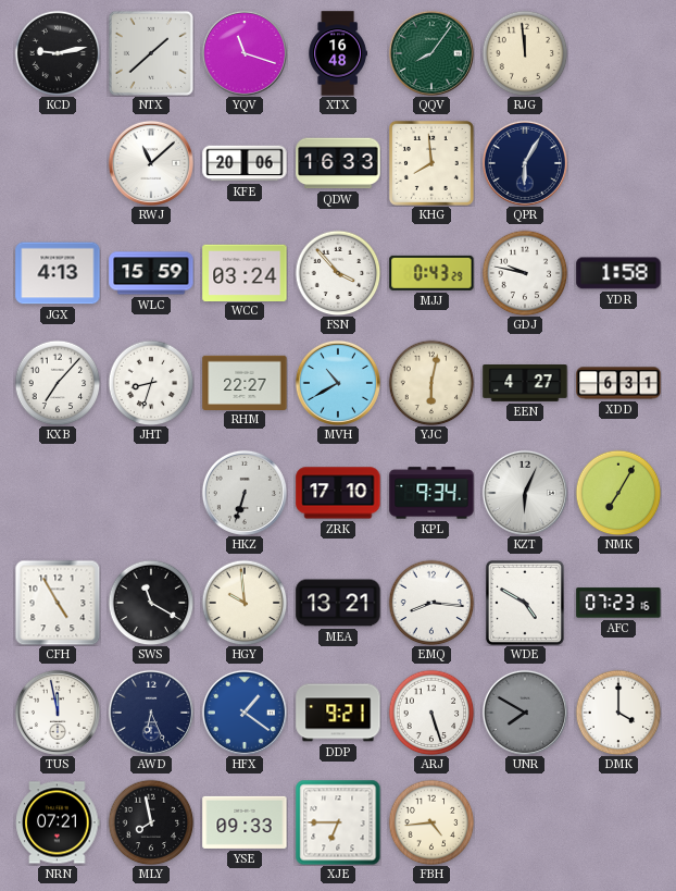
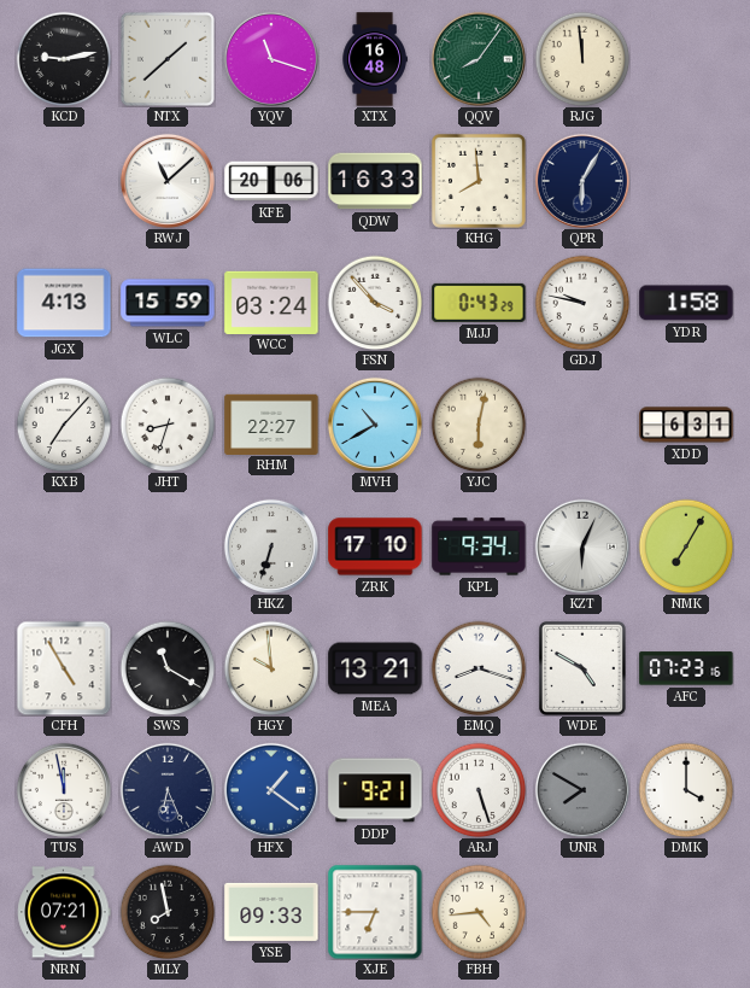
EEN: 4:27 -> none
EMQ: 8:16 -> 8:18
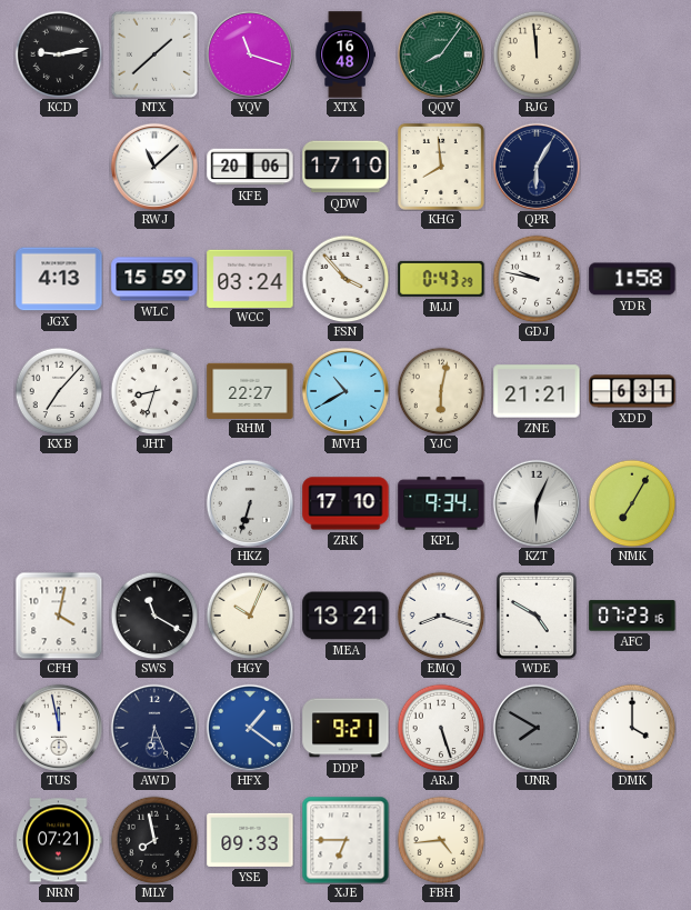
QDW: 16:33 -> 17:10
ZNE: none -> 21:21
CFH: 4:55 -> 4:02
HGY: 9:59 -> 10:04
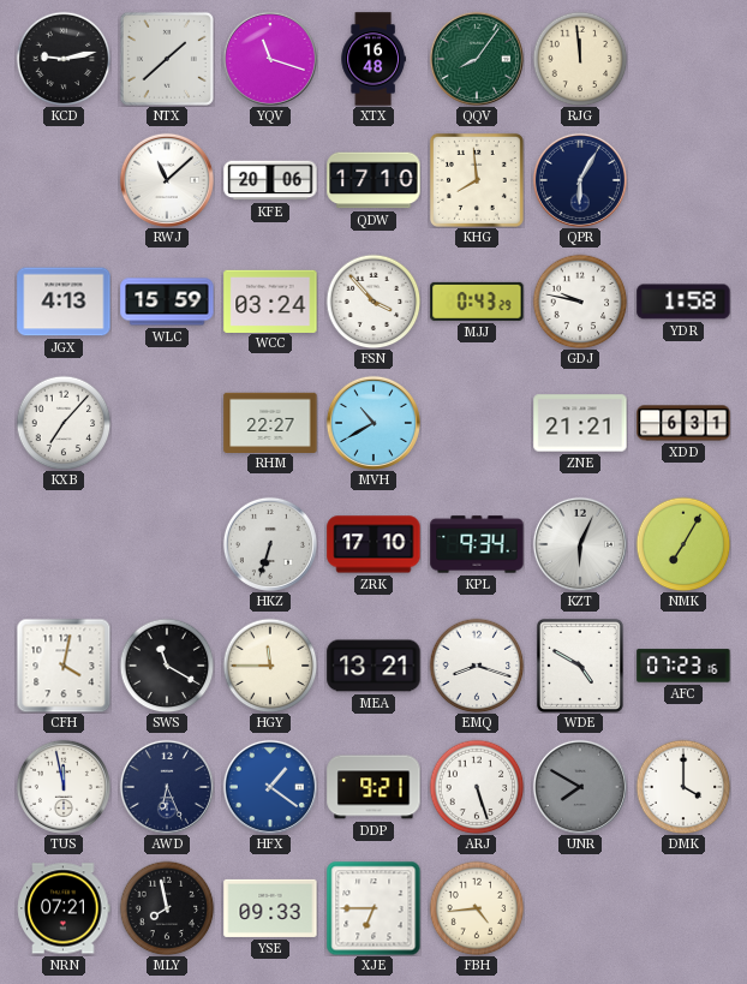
JHT: 8:33 -> none
YJC: 6:02 -> none
HGY: 10:04 -> 11:45
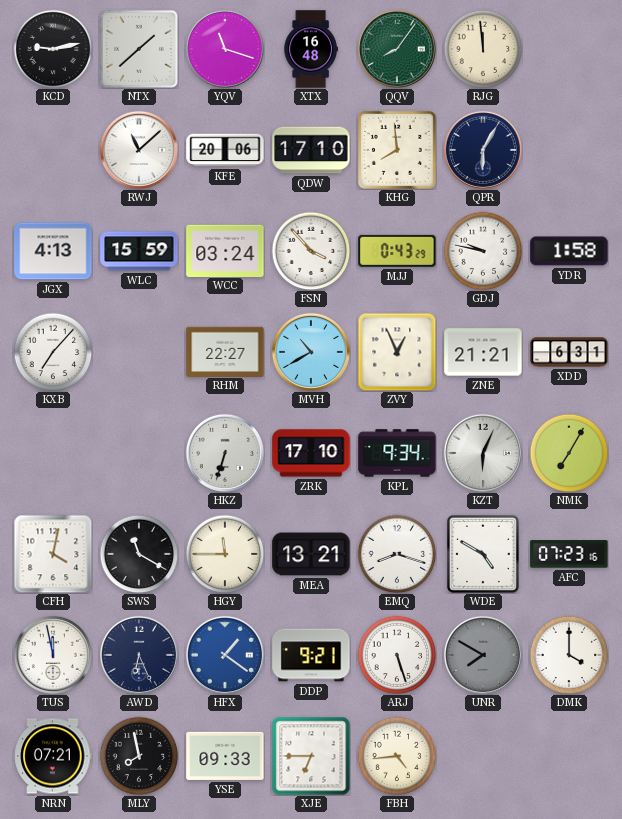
ZVY: none -> 12:56
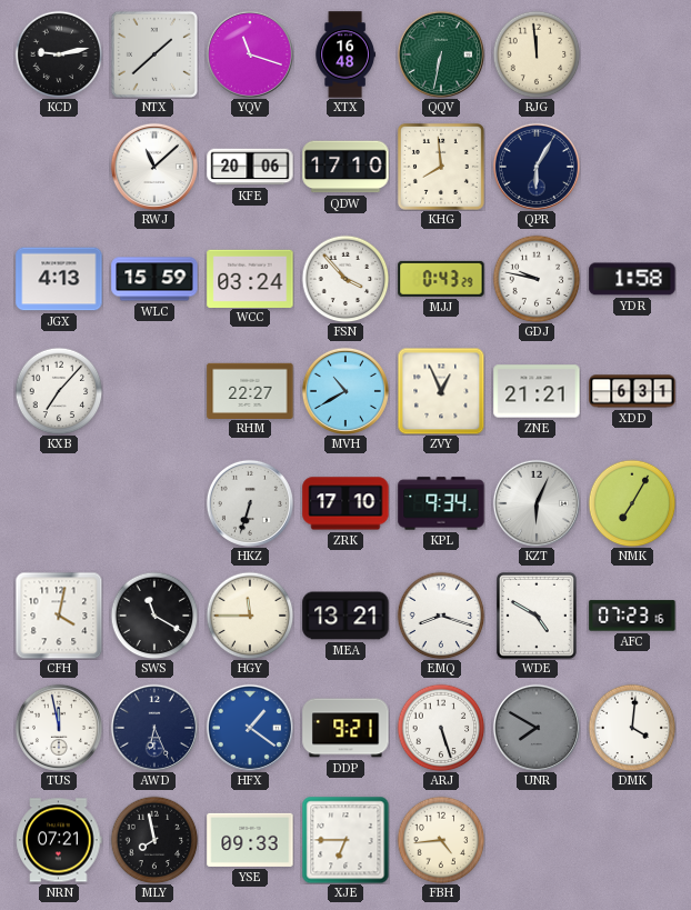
QQV: 8:06 -> 6:32
DMK: 4:00 -> 4:01
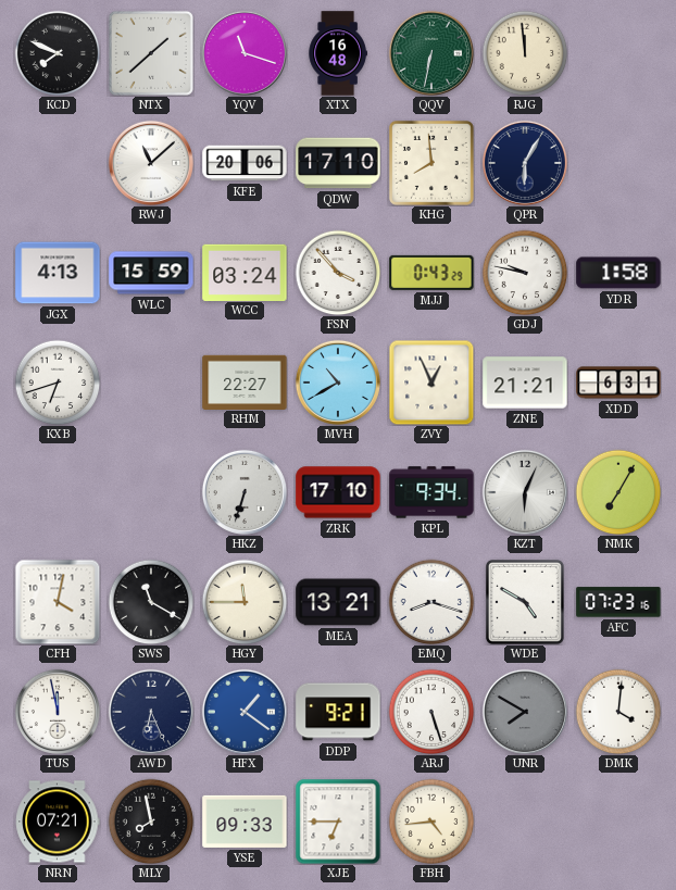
KCD: 9:13 -> 7:49
KXB: 7:07 -> 6:42
